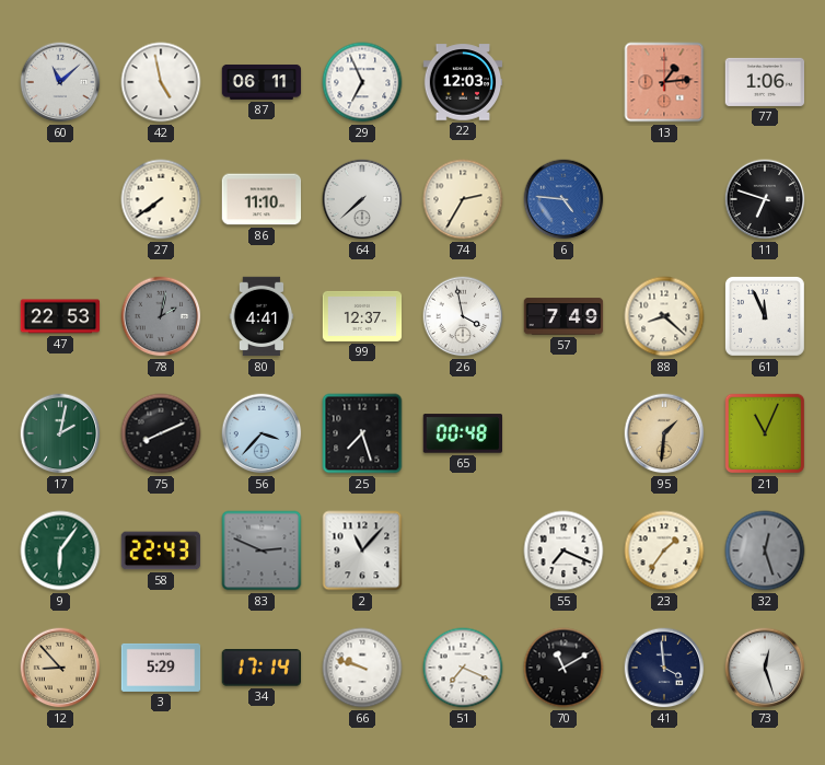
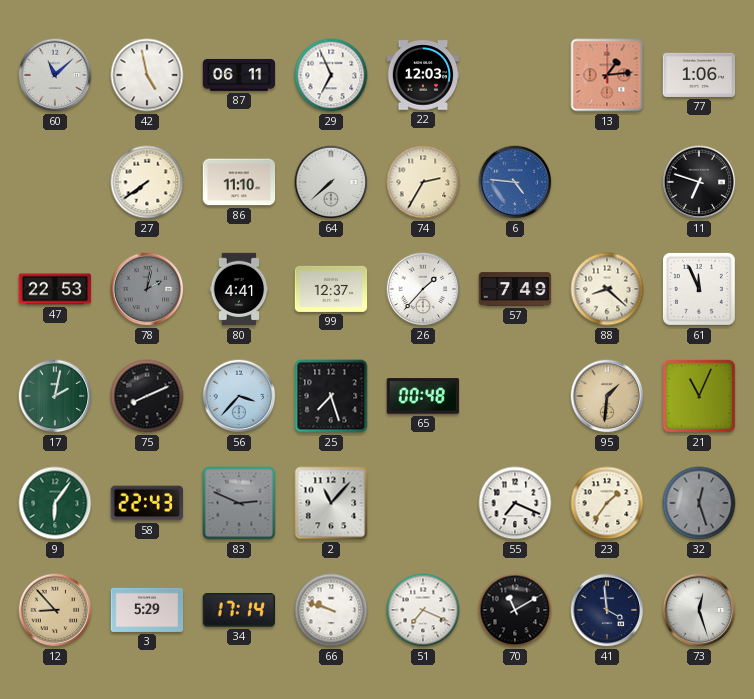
26: 3:58 -> 1:37
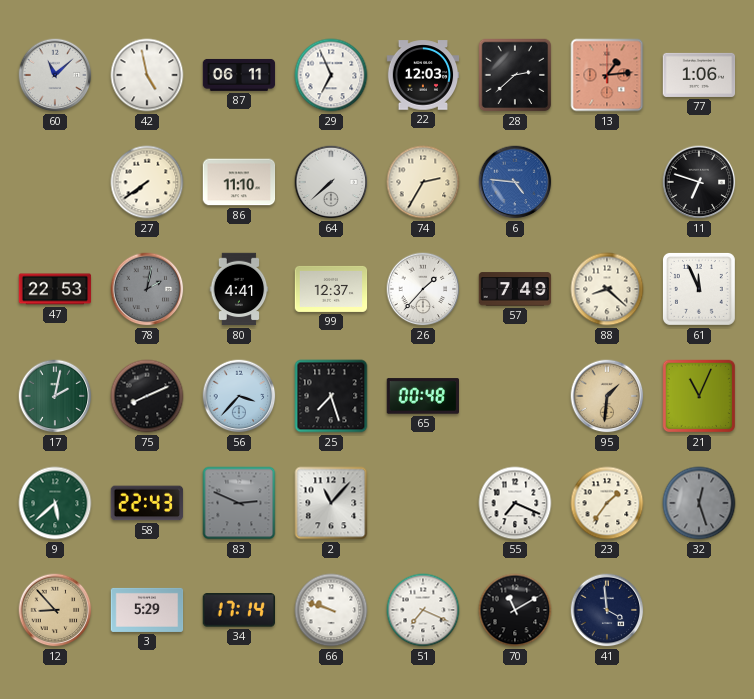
28: none -> 2:38
9: 6:06 -> 5:38
73: 12:27 -> none
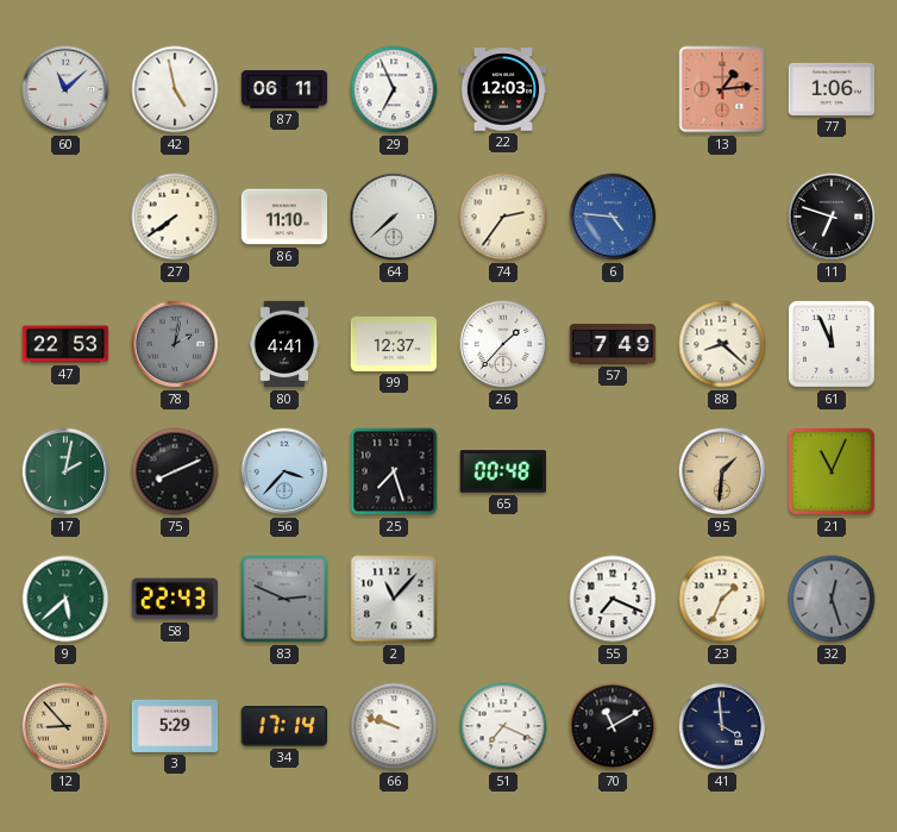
28: 2:38 -> none
74: 2:35 -> 2:36
23: 1:36 -> 1:34
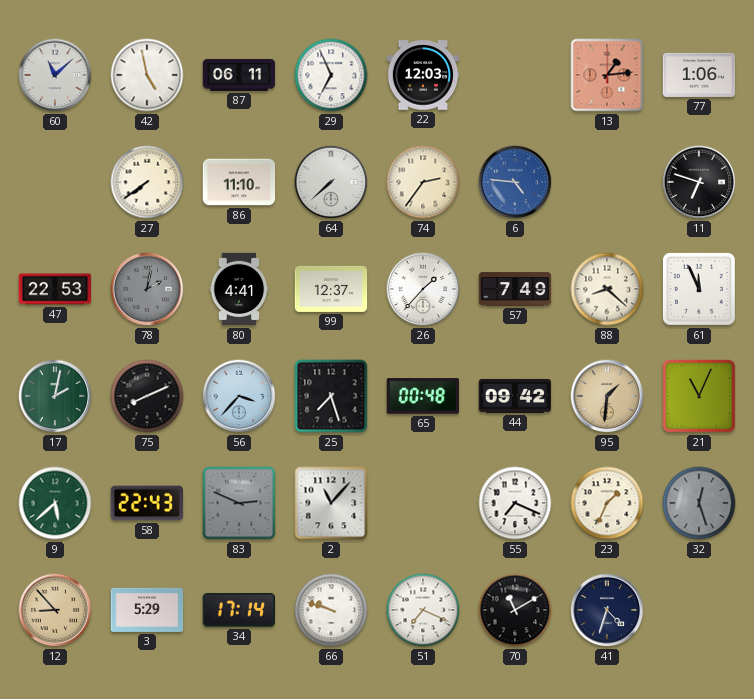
44: none -> 09:42
41: 3:59 -> 4:33
